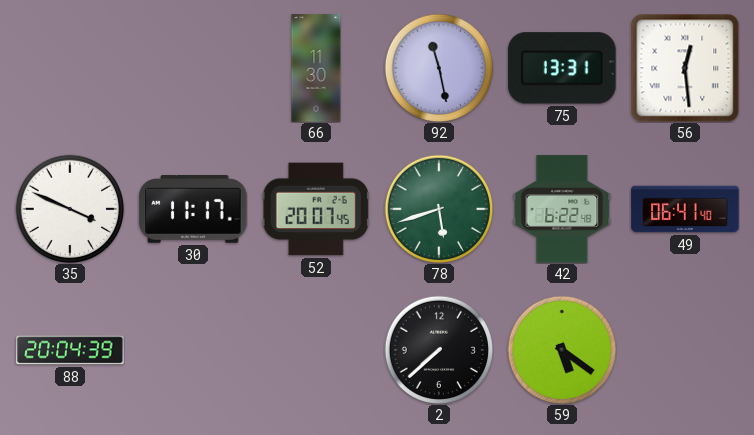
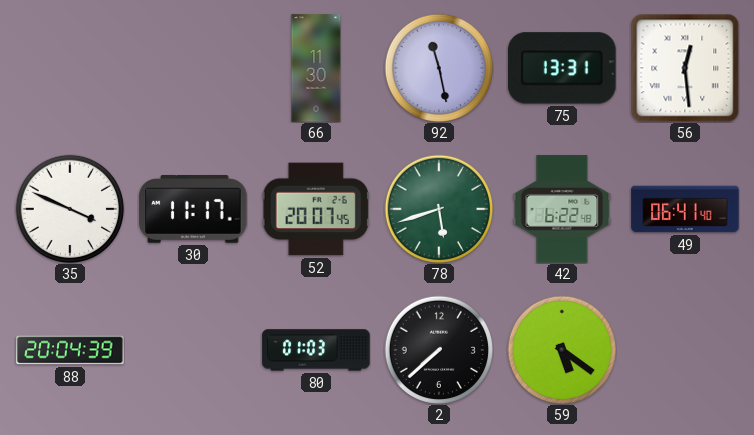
80: none -> 01:03
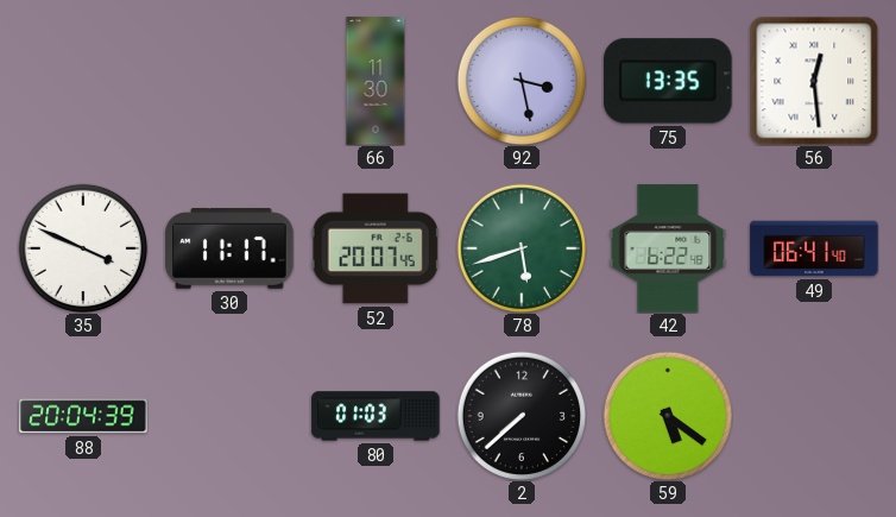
92: 11:28 -> 3:28
75: 13:31 -> 13:35
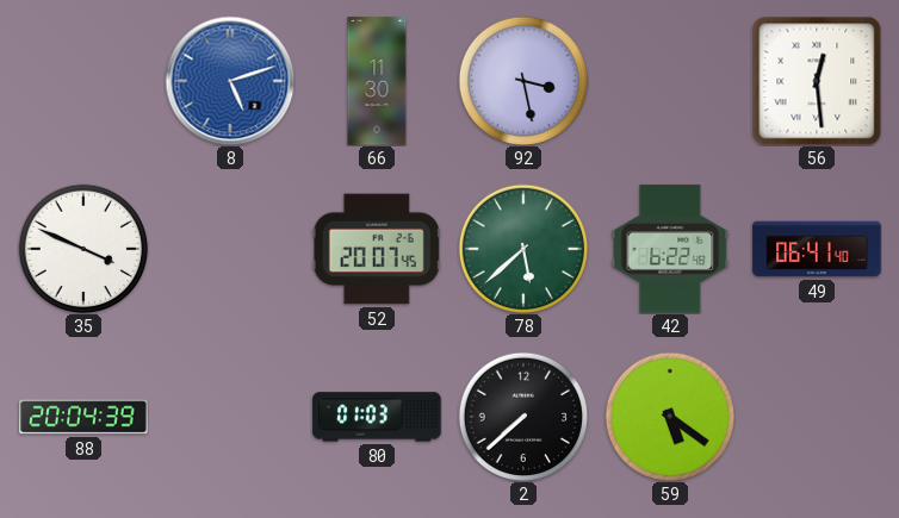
8: none -> 5:12
75: 13:35 -> none
30: 11:17 -> none
78: 5:42 -> 5:38
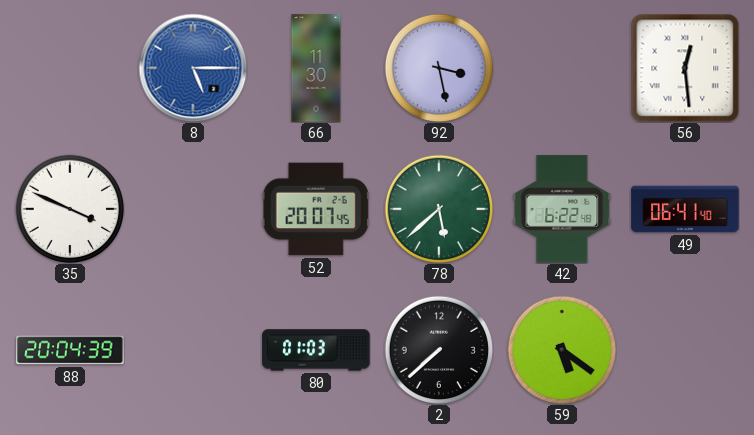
8: 5:12 -> 5:15
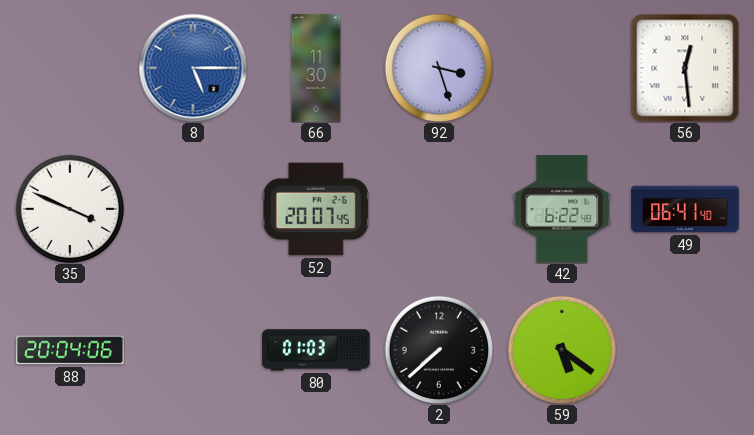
92: 3:28 -> 3:27
78: 5:38 -> none
88: 20:04:39 -> 20:04:06
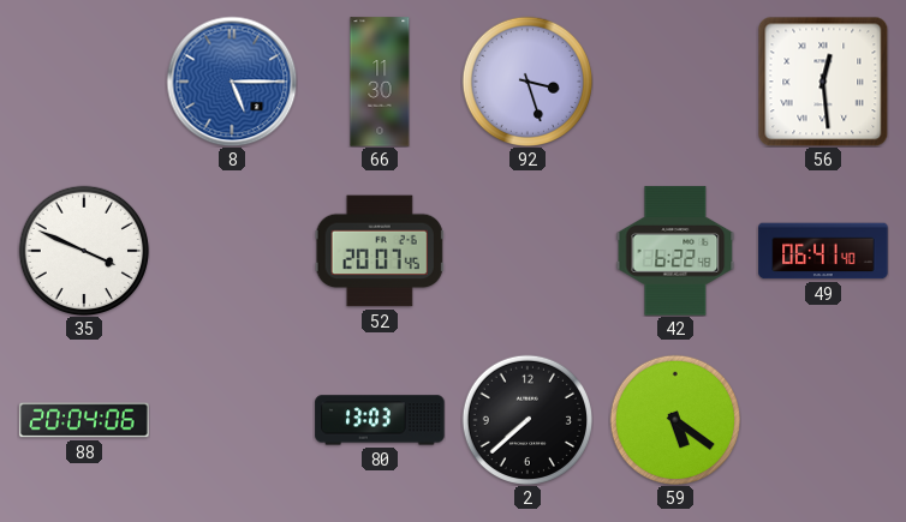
80: 01:03 -> 13:03
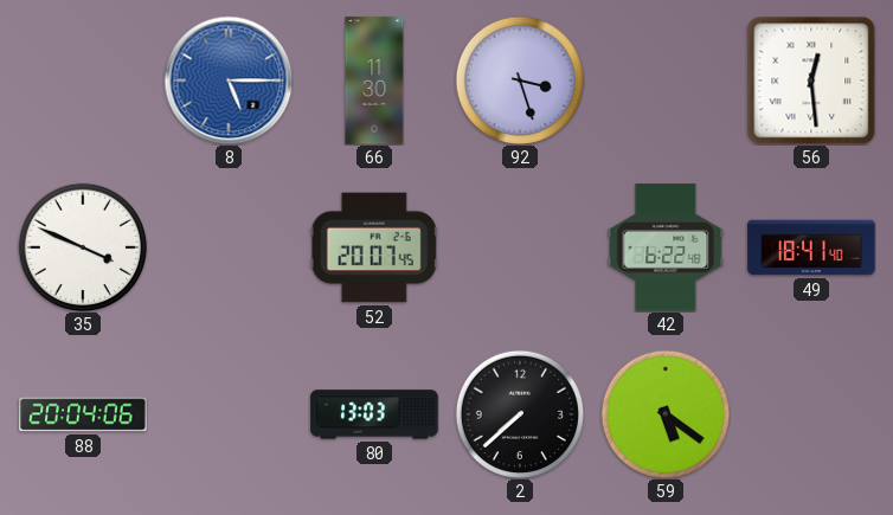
49: 06:41 -> 18:41
